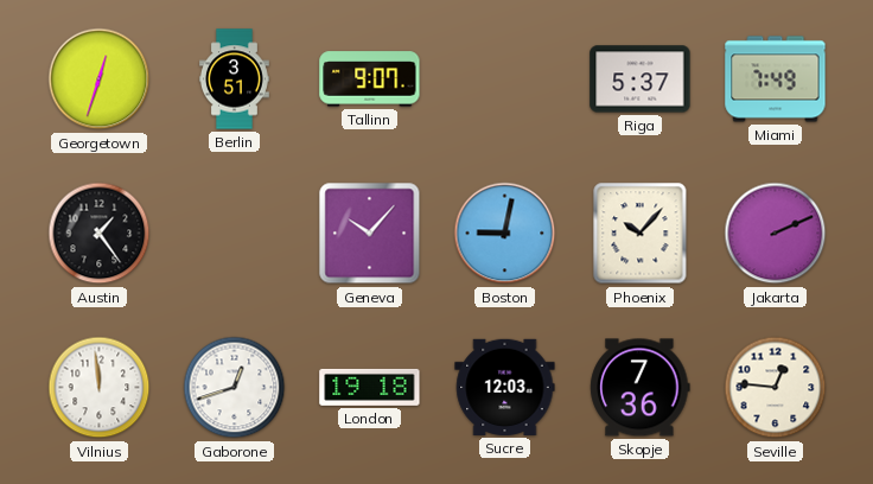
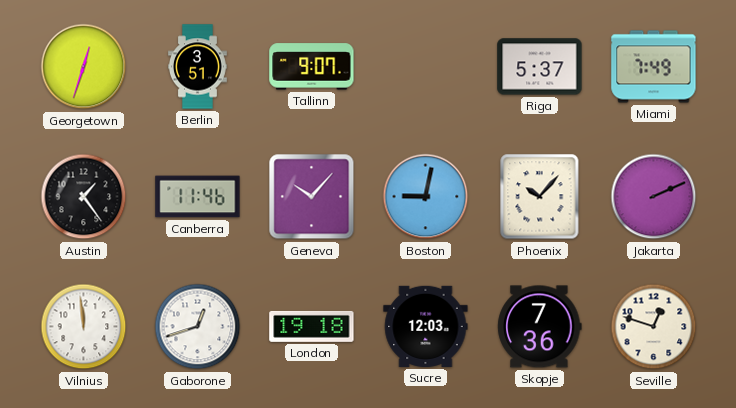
Canberra: none -> 11:46
Seville: 12:46 -> 12:48
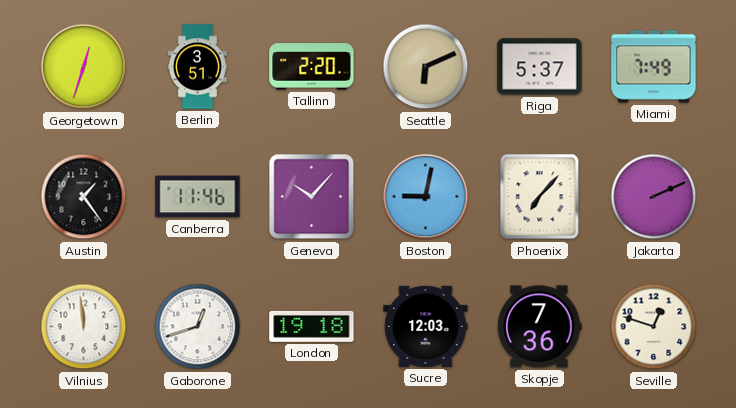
Tallinn: 9:07 -> 2:20
Seattle: none -> 6:11
Phoenix: 10:07 -> 7:07
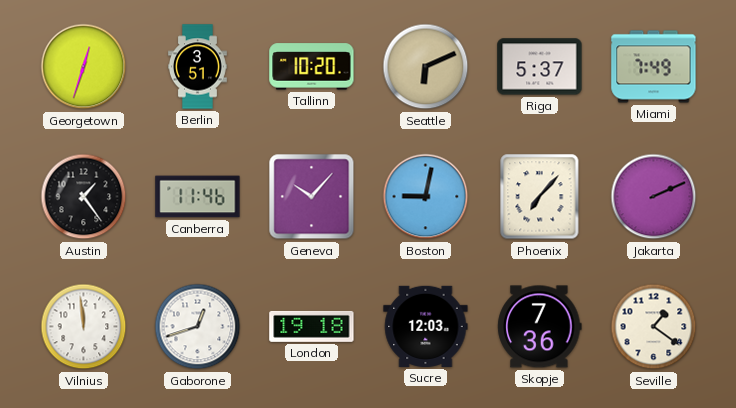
Tallinn: 2:20 -> 10:20
Seville: 12:48 -> 1:21
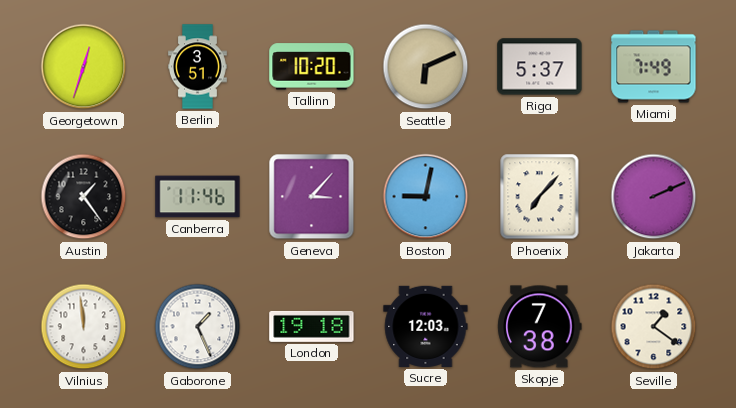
Geneva: 10:07 -> 3:07
Gaborone: 12:42 -> 1:26
Skopje: 7:36 -> 7:38
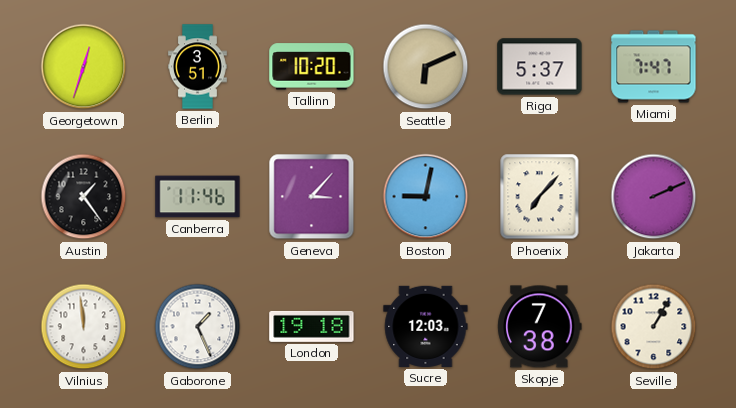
Miami: 7:49 -> 7:47
Seville: 1:21 -> 1:05
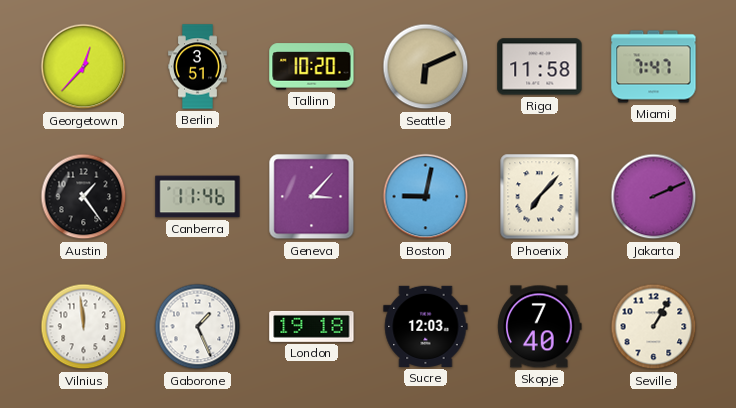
Georgetown: 12:33 -> 12:37
Riga: 5:37 -> 11:58
Skopje: 7:38 -> 7:40
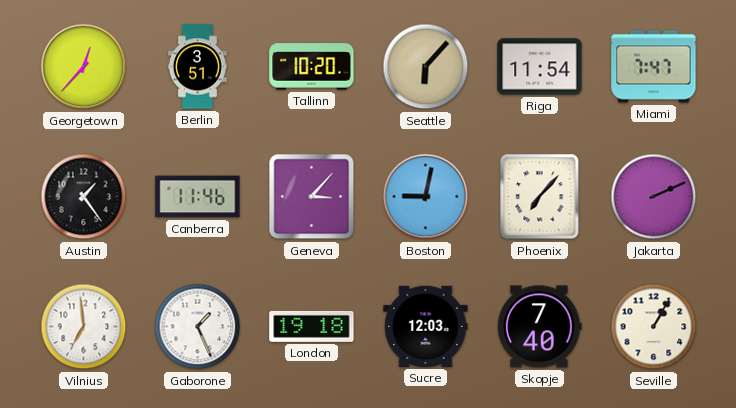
Seattle: 6:11 -> 6:07
Riga: 11:58 -> 11:54
Vilnius: 11:59 -> 6:59
